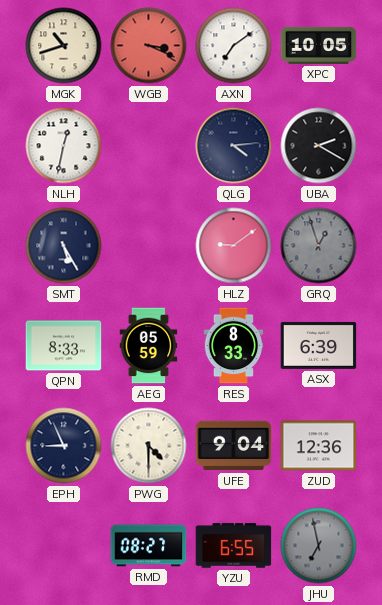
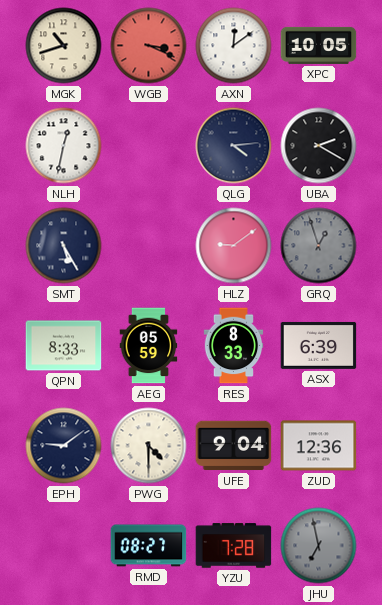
AXN: 7:09 -> 12:09
EPH: 8:56 -> 9:09
YZU: 6:55 -> 7:28
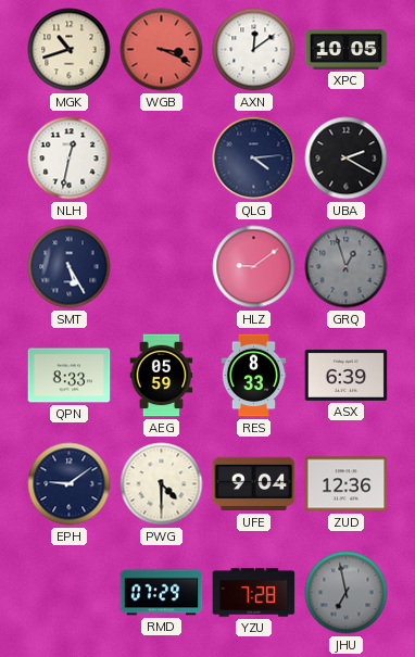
RMD: 08:27 -> 07:29
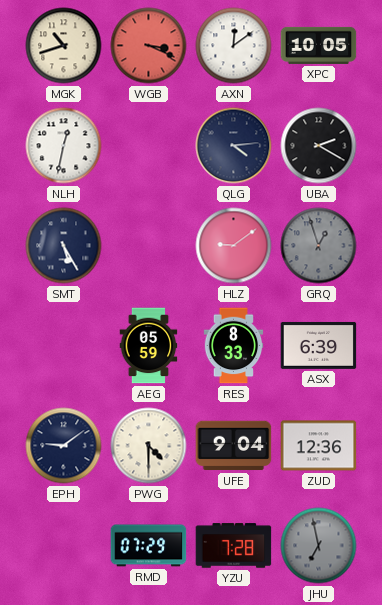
QPN: 8:33 -> none
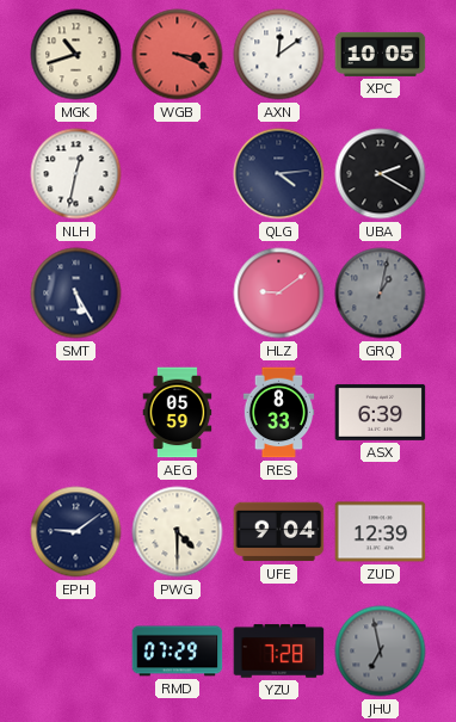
GRQ: 12:57 -> 1:02
ZUD: 12:36 -> 12:39
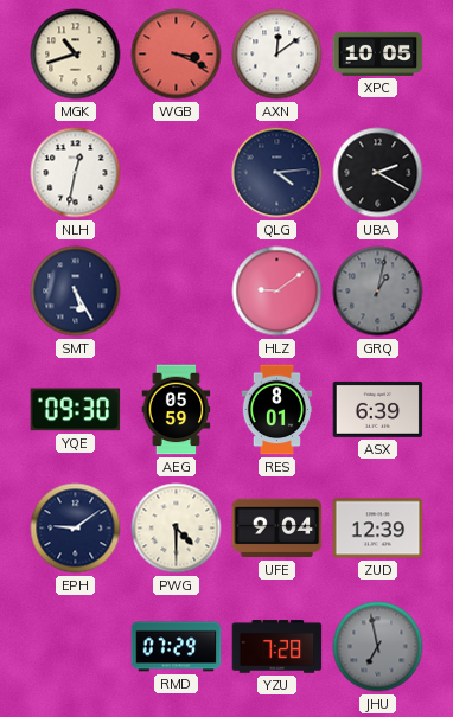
YQE: none -> 09:30
RES: 8:33 -> 8:01
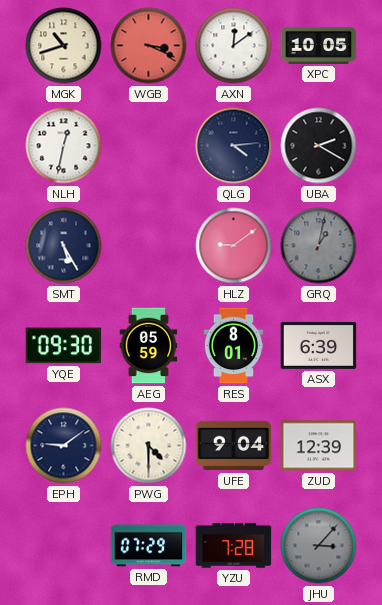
JHU: 6:58 -> 3:07
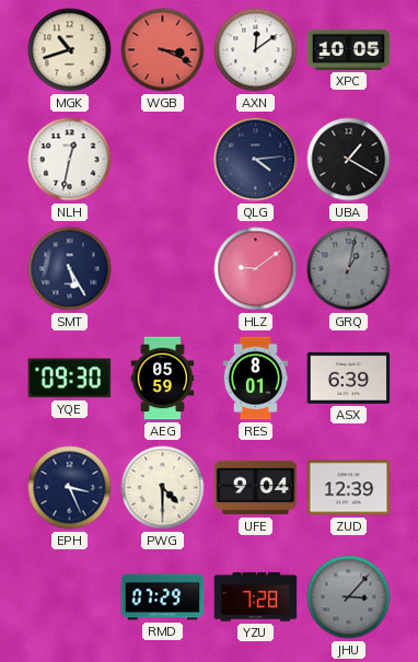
UBA: 2:20 -> 1:20
EPH: 9:09 -> 3:26
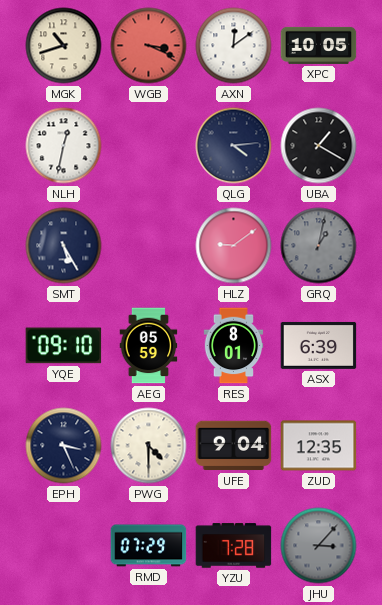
YQE: 09:30 -> 09:10
ZUD: 12:39 -> 12:35
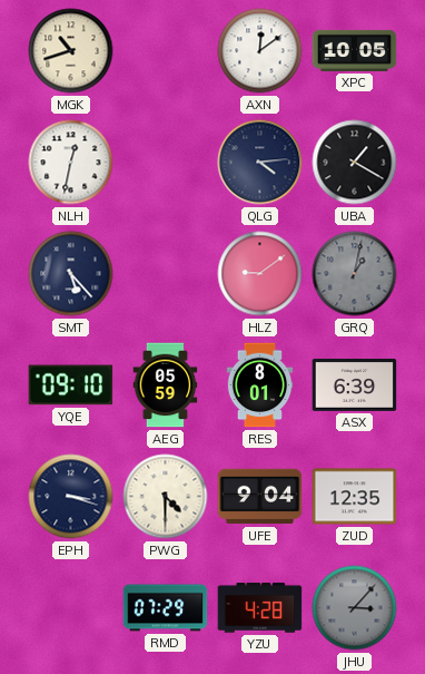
WGB: 3:19 -> none
SMT: 5:25 -> 5:23
EPH: 3:26 -> 3:18
YZU: 7:28 -> 4:28
